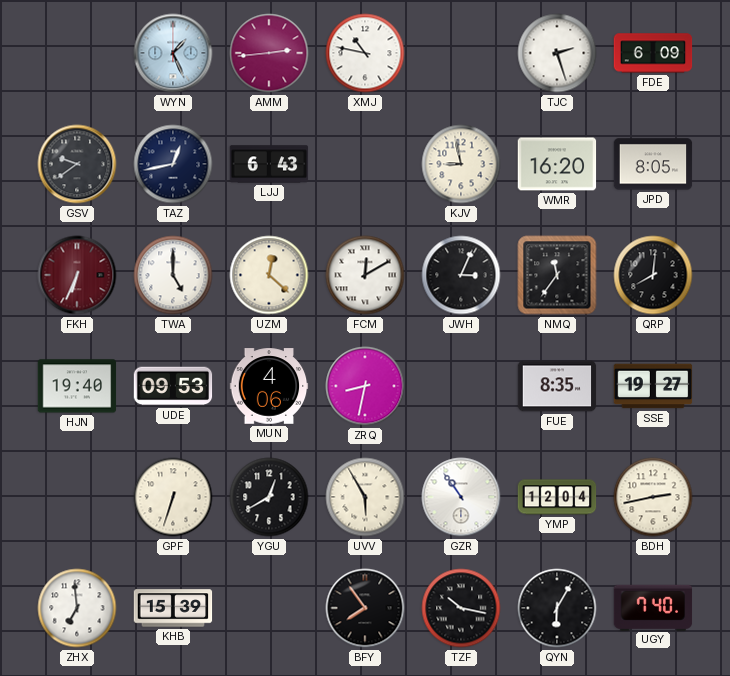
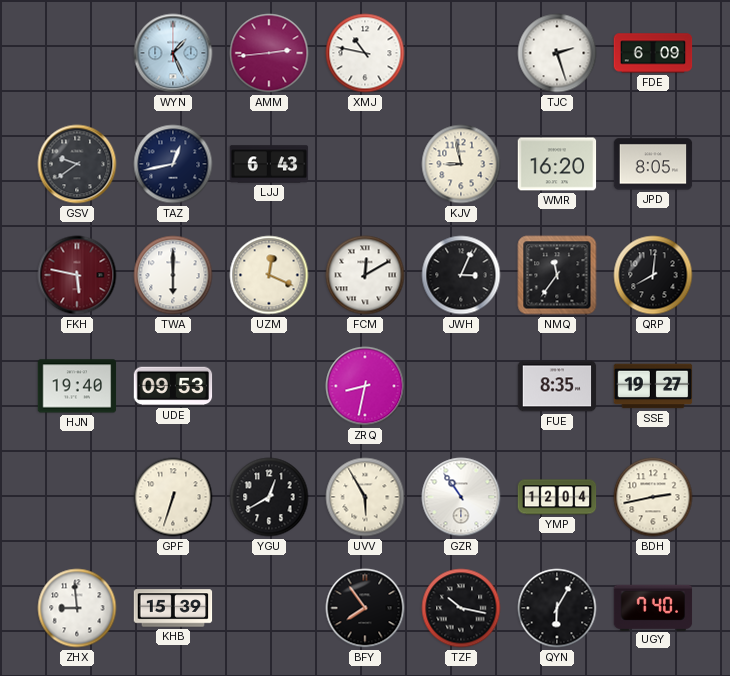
FKH: 6:34 -> 5:47
TWA: 5:00 -> 6:00
UZM: 12:22 -> 12:19
MUN: 4:06 -> none
ZHX: 6:59 -> 8:59
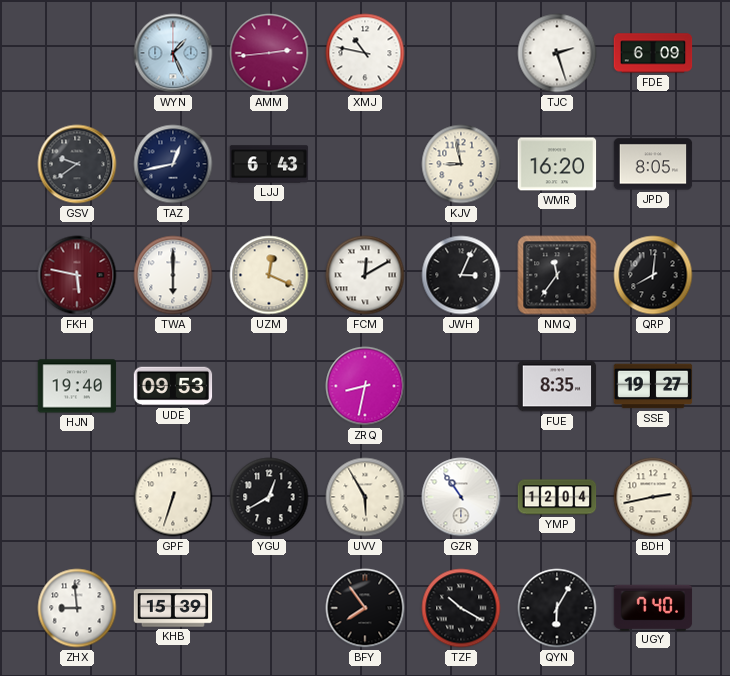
TZF: 10:17 -> 10:20
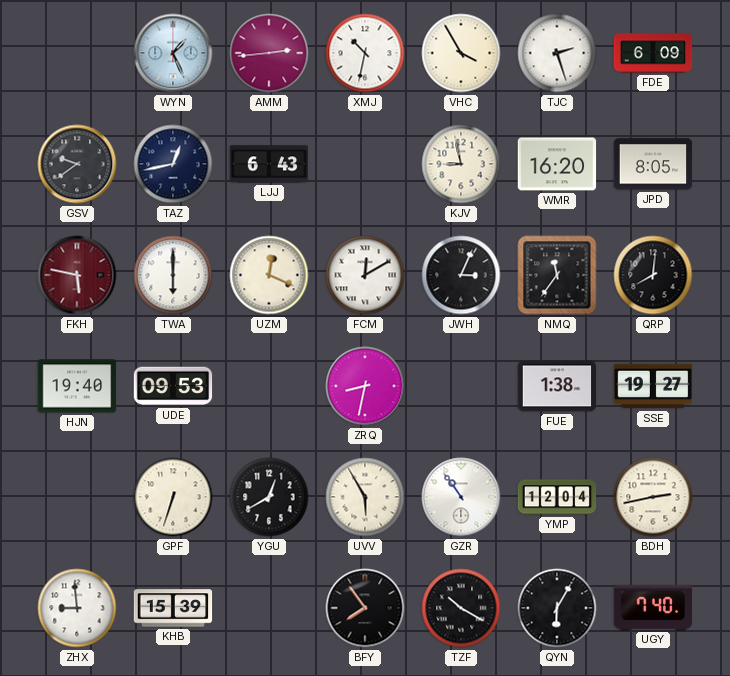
XMJ: 10:47 -> 10:32
VHC: none -> 3:55
FUE: 8:35 -> 1:38
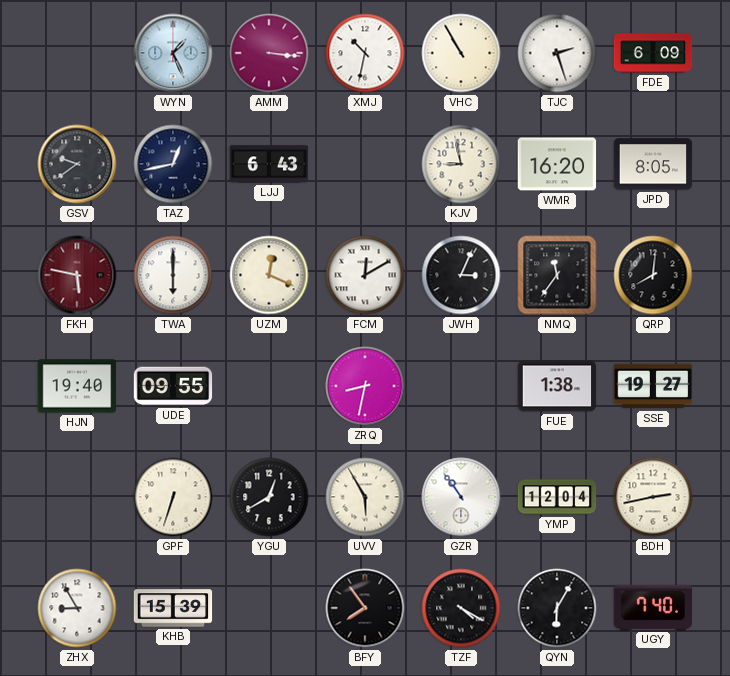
AMM: 2:44 -> 3:16
VHC: 3:55 -> 10:55
UDE: 09:53 -> 09:55
ZHX: 8:59 -> 8:55
TZF: 10:20 -> 4:20
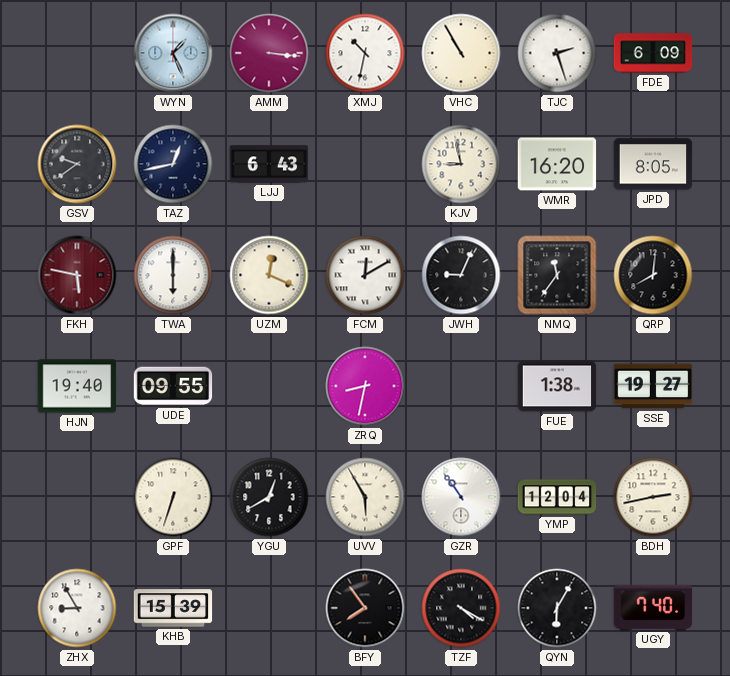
JWH: 3:04 -> 9:04
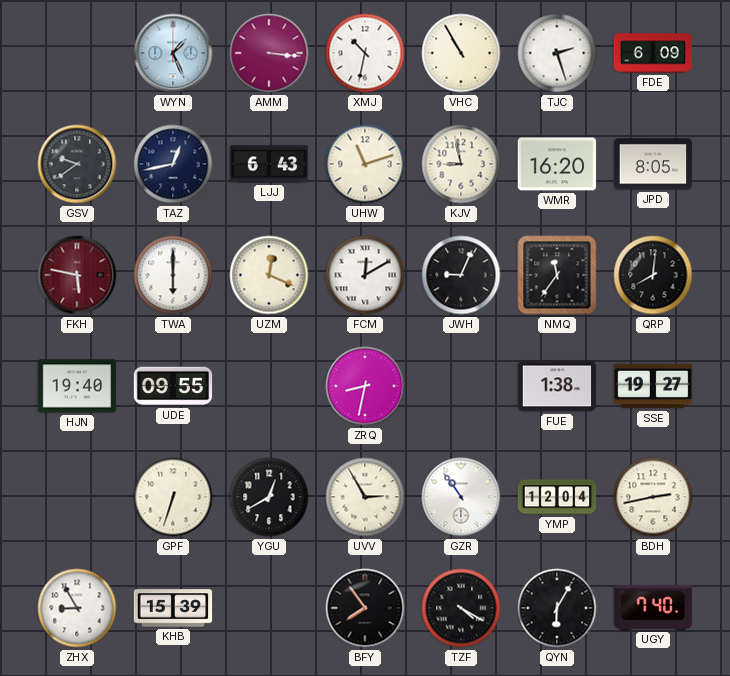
UHW: none -> 11:12
UVV: 5:55 -> 2:55
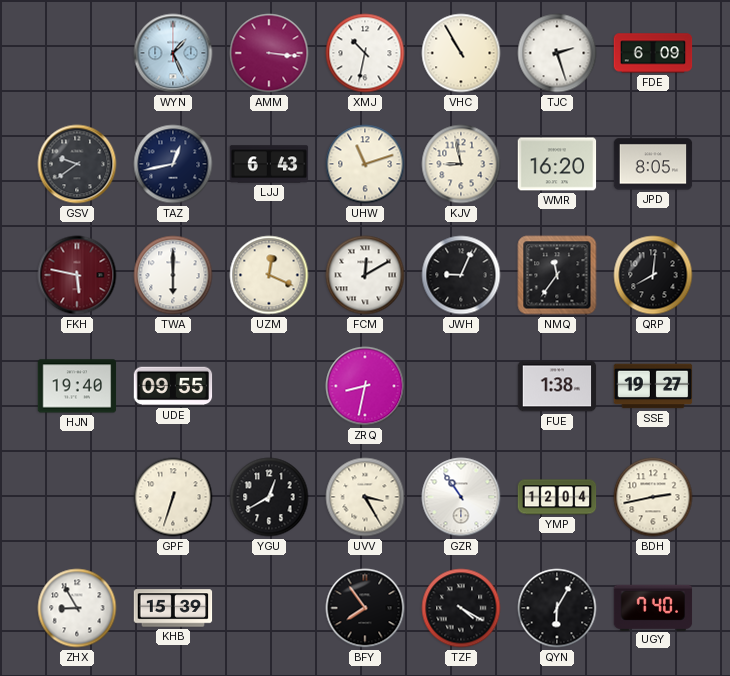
UVV: 2:55 -> 3:25
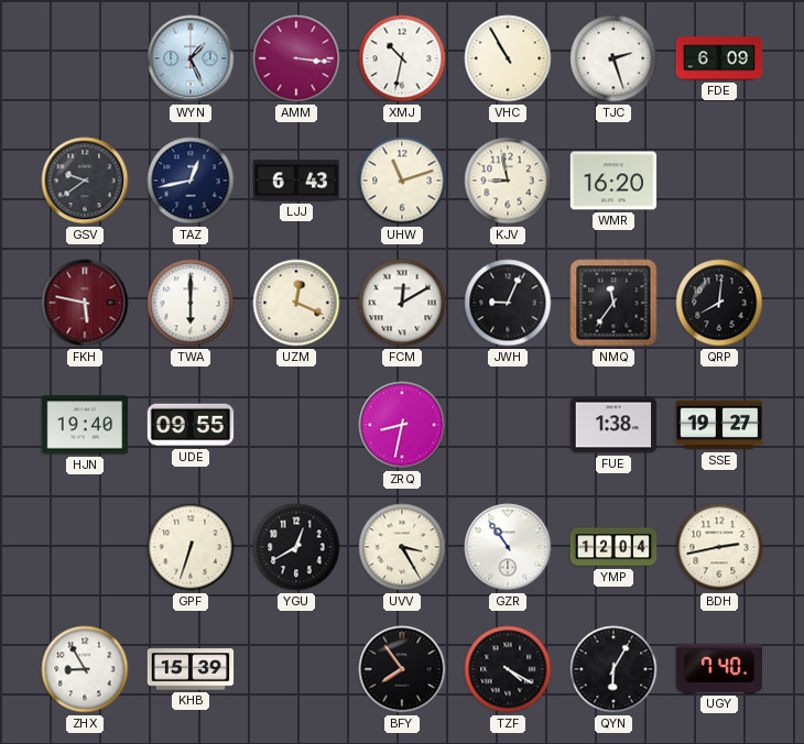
JPD: 8:05 -> none
